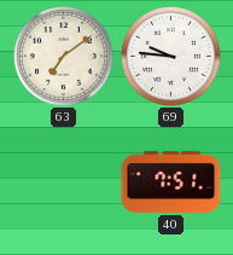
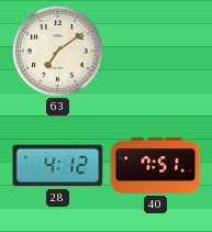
69: 9:46 -> none
28: none -> 4:12
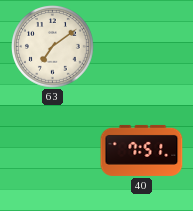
28: 4:12 -> none
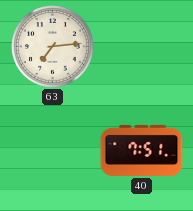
63: 7:09 -> 7:14
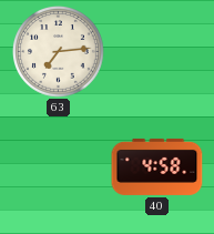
40: 7:51 -> 4:58
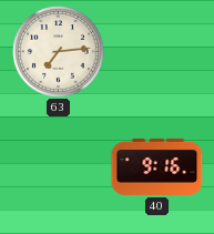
40: 4:58 -> 9:16
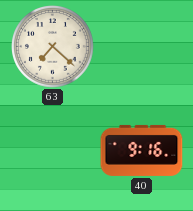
63: 7:14 -> 7:22
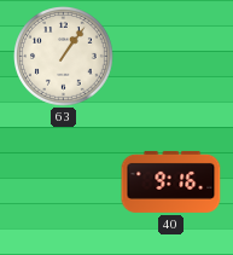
63: 7:22 -> 1:06
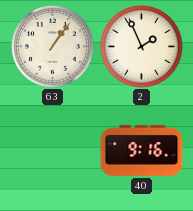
2: none -> 1:56
